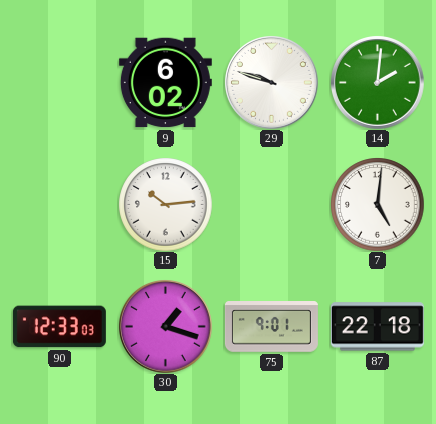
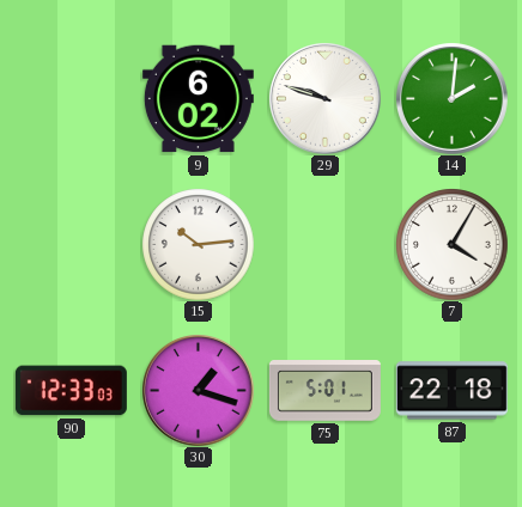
7: 5:01 -> 4:05
75: 9:01 -> 5:01
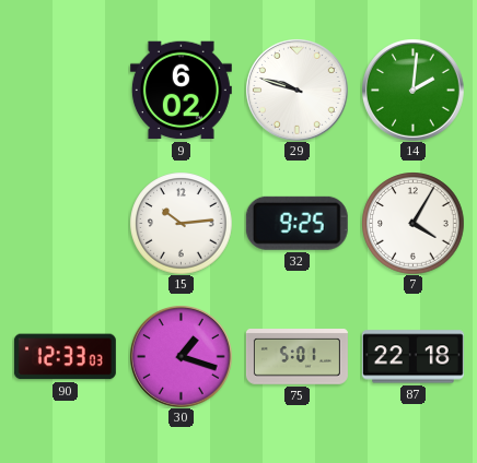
32: none -> 9:25
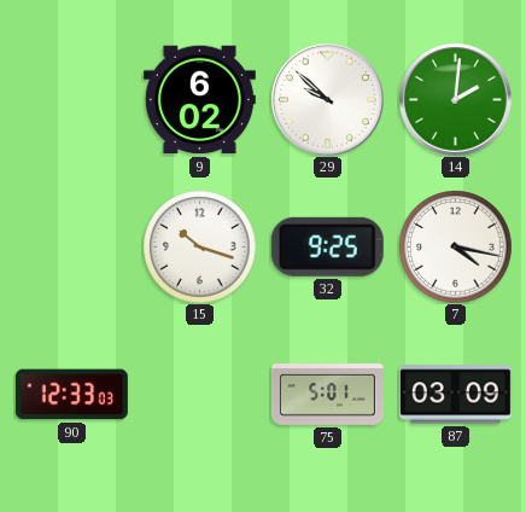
29: 9:48 -> 9:52
15: 10:14 -> 10:18
7: 4:05 -> 4:17
30: 1:18 -> none
87: 22:18 -> 03:09
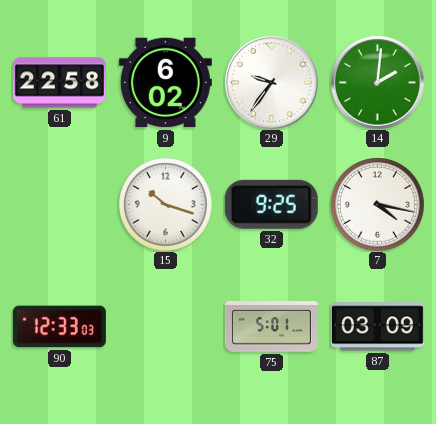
61: none -> 22:58
29: 9:52 -> 9:36
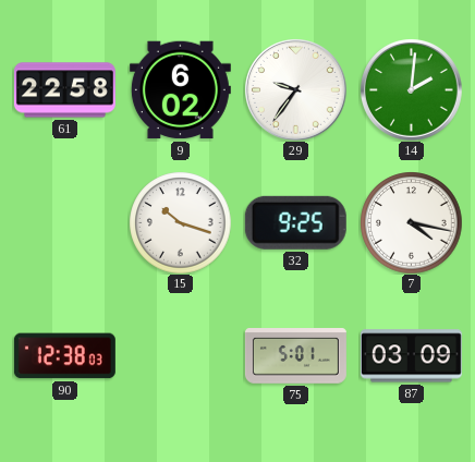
90: 12:33 -> 12:38
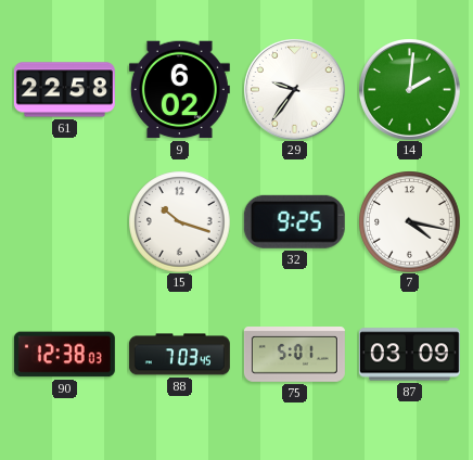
88: none -> 7:03
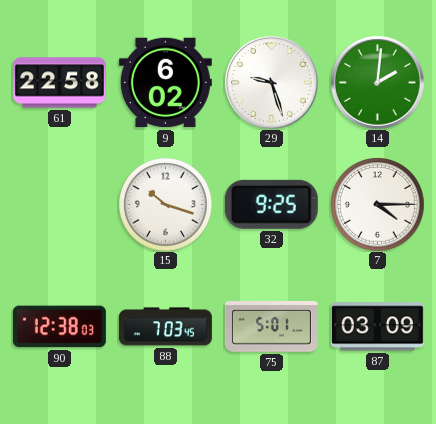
29: 9:36 -> 9:27
7: 4:17 -> 4:15
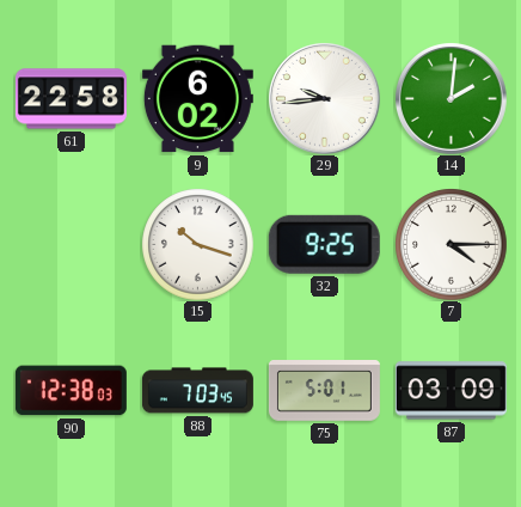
29: 9:27 -> 9:44
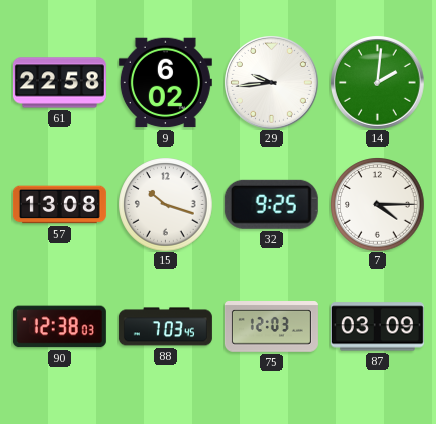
57: none -> 13:08
75: 5:01 -> 12:03
